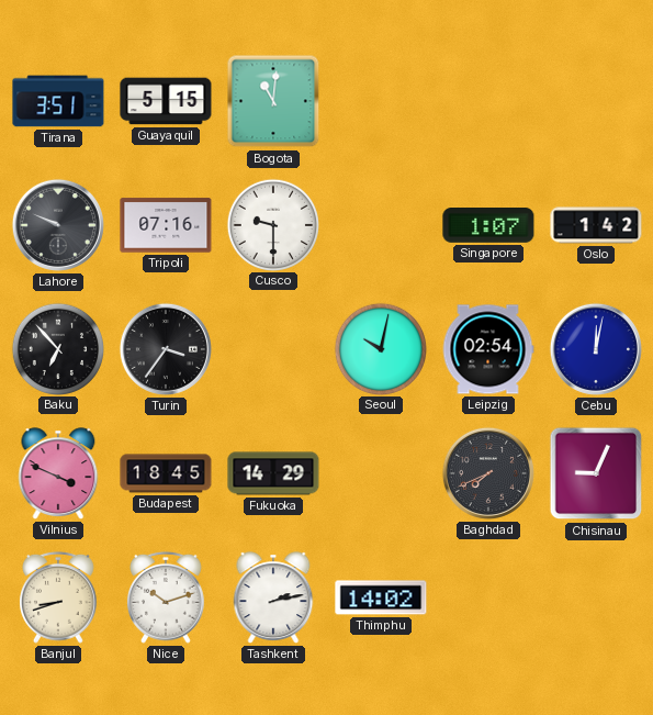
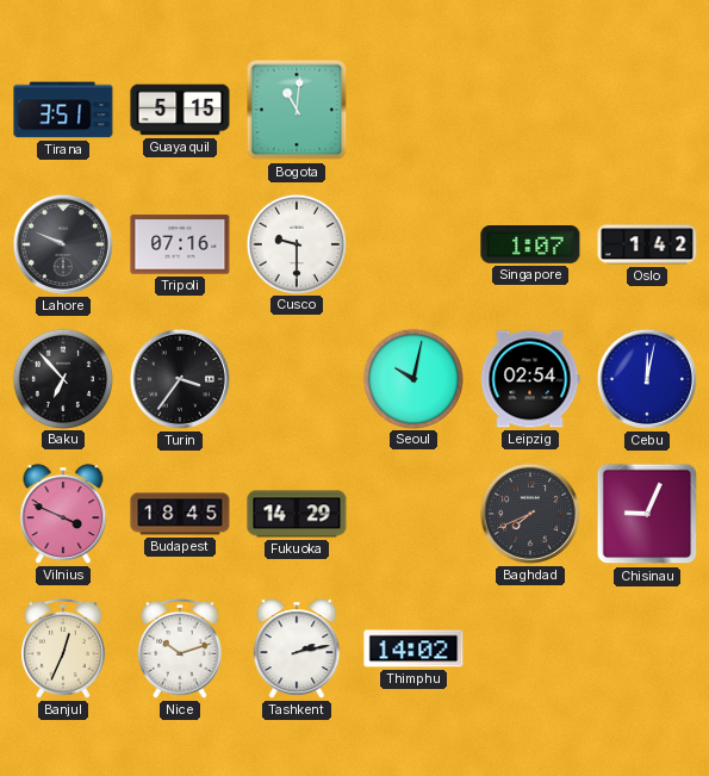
Banjul: 8:42 -> 12:34
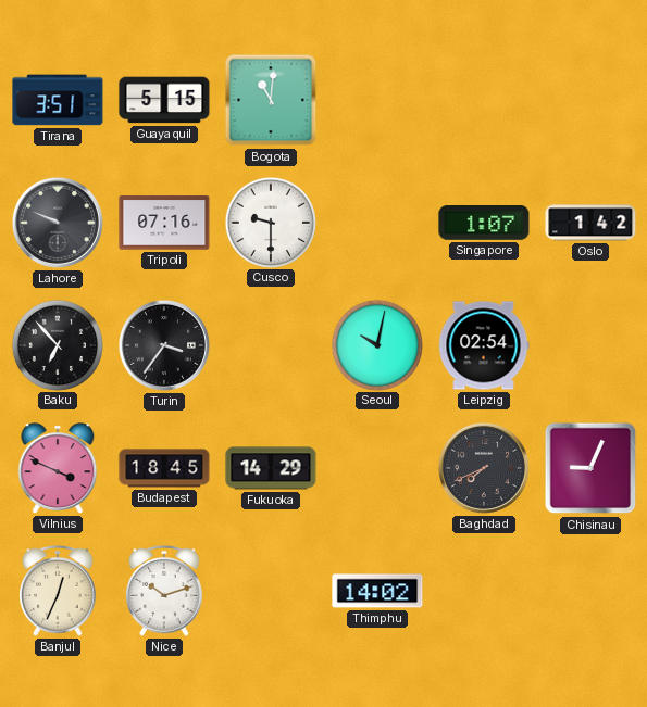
Cebu: 12:02 -> none
Tashkent: 2:13 -> none
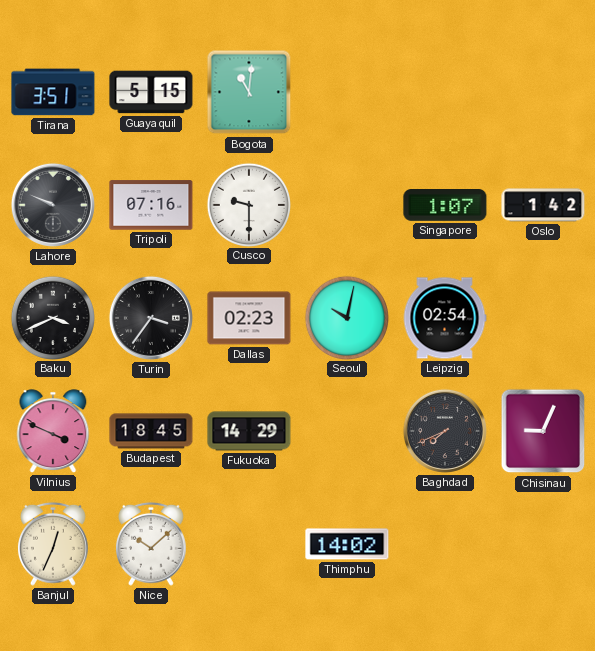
Baku: 6:53 -> 3:41
Dallas: none -> 02:23
Nice: 10:12 -> 10:08
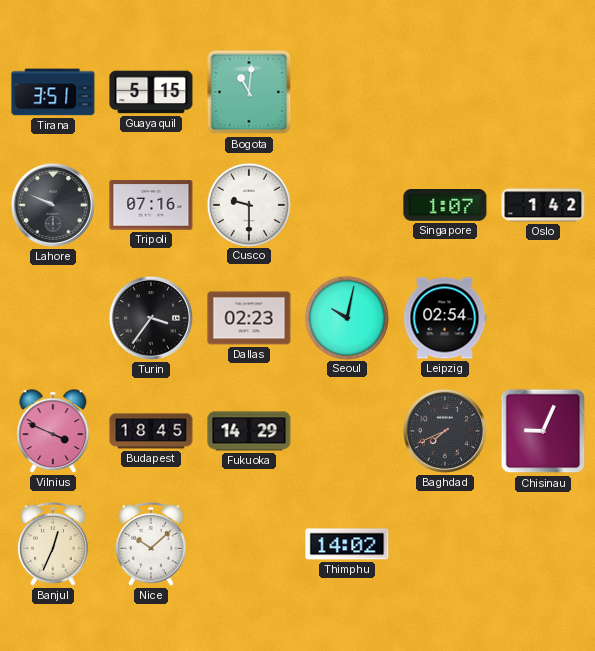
Baku: 3:41 -> none
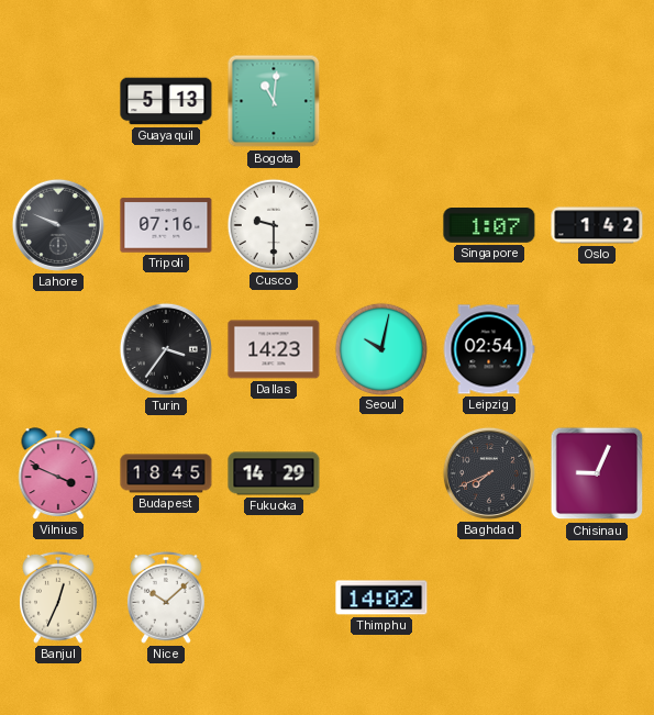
Tirana: 3:51 -> none
Guayaquil: 5:15 -> 5:13
Dallas: 02:23 -> 14:23
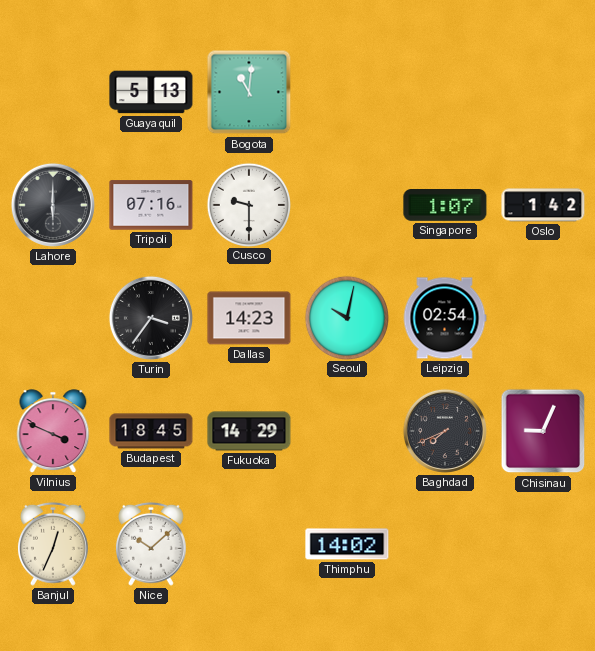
Lahore: 9:49 -> 6:00
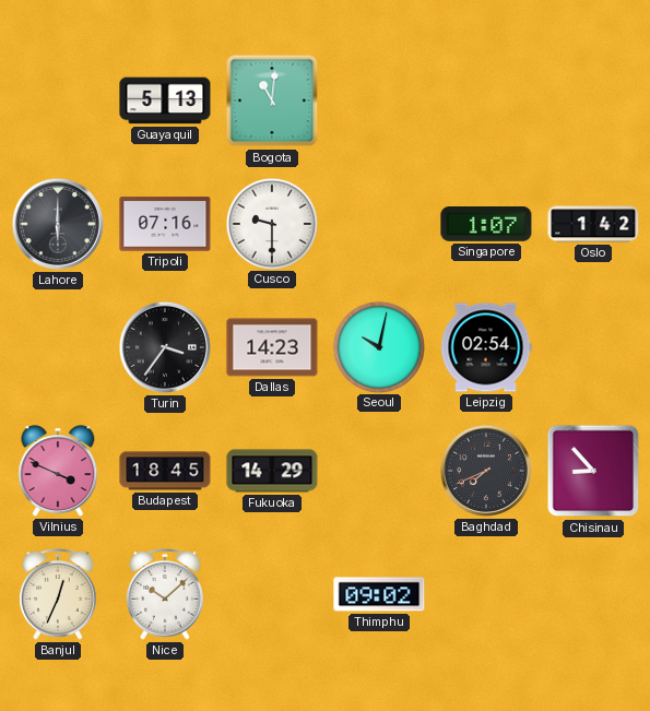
Chisinau: 9:04 -> 8:53
Thimphu: 14:02 -> 09:02
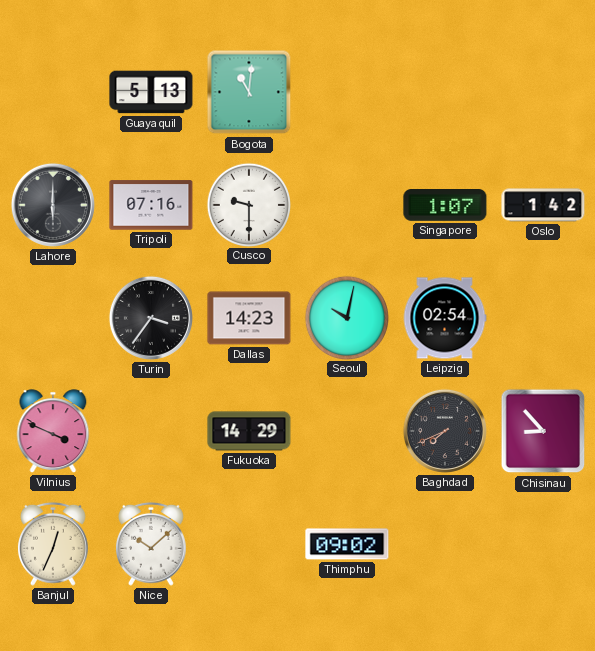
Budapest: 18:45 -> none
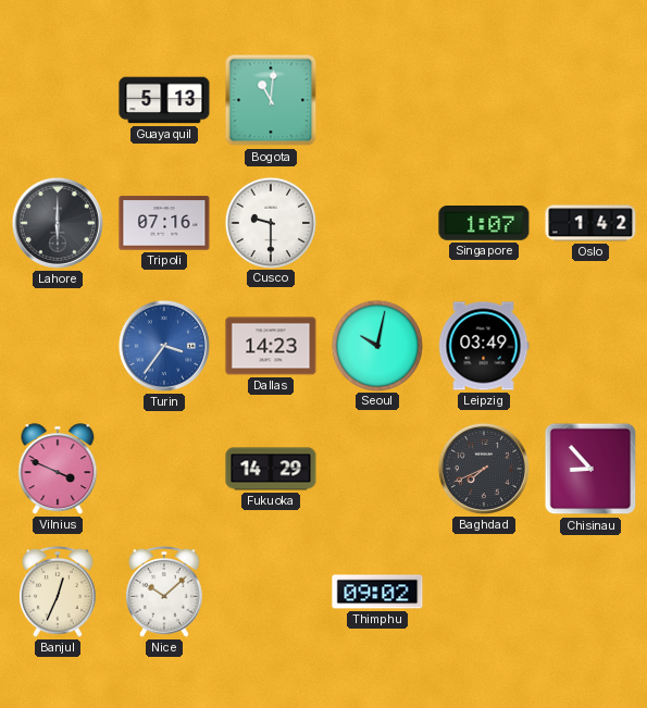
Turin dial: black -> blue
Leipzig: 02:54 -> 03:49
